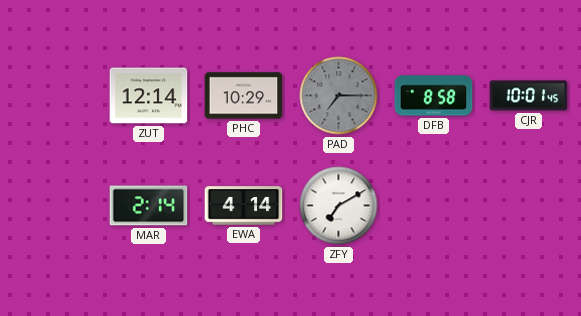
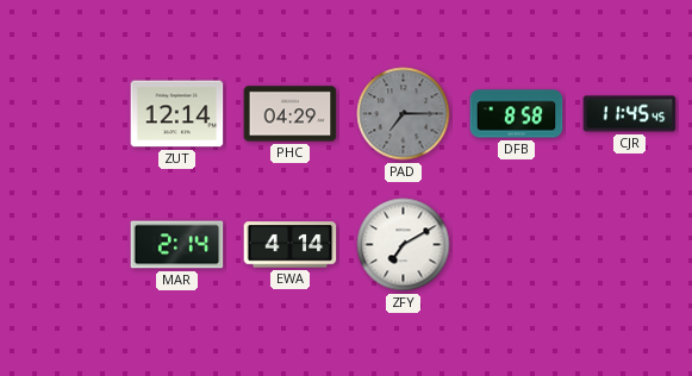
PHC: 10:29 -> 04:29
CJR: 10:01 -> 11:45
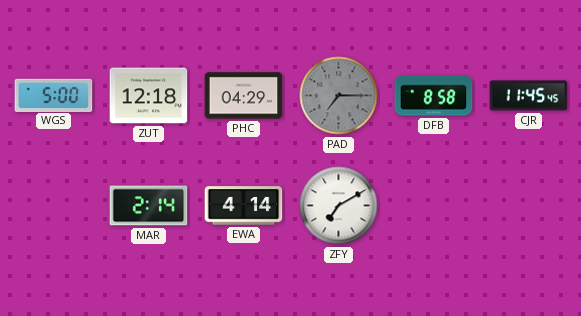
WGS: none -> 5:00
ZUT: 12:14 -> 12:18
